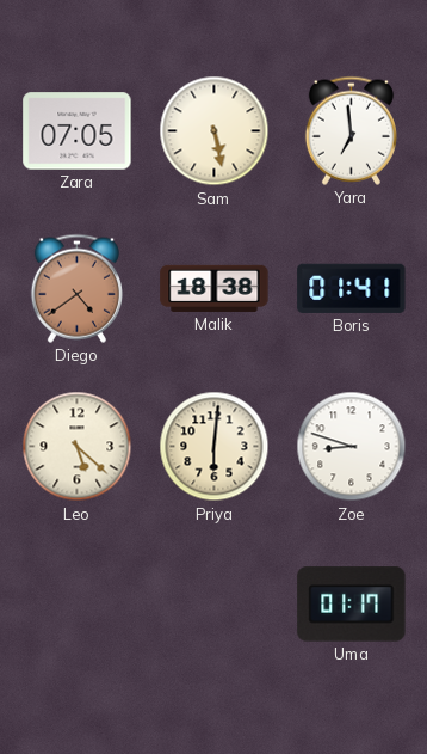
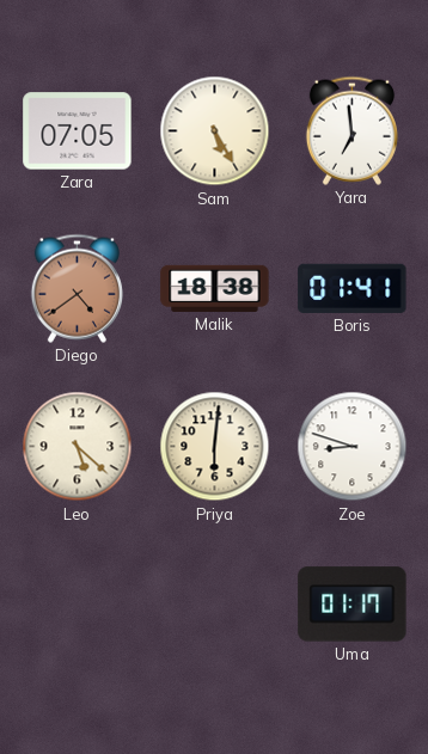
Sam: 5:28 -> 5:25
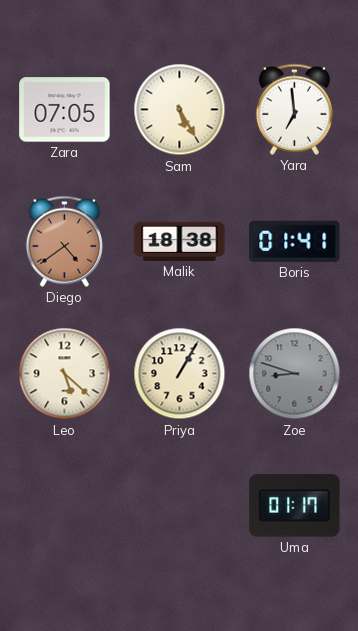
Priya: 6:01 -> 1:05
Zoe dial: white -> grey
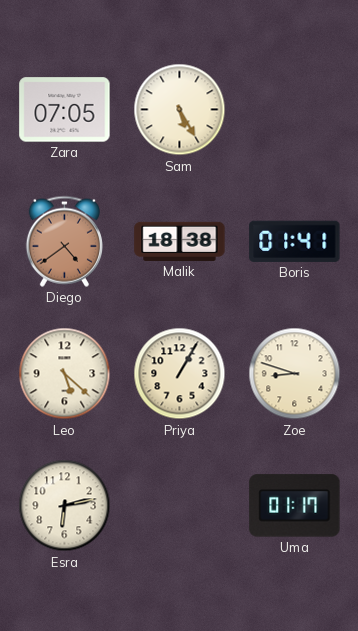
Yara: 6:59 -> none
Zoe dial: grey -> cream
Esra: none -> 6:13
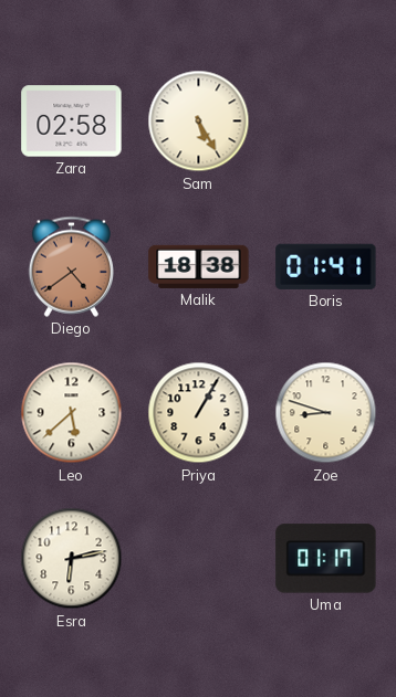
Zara: 07:05 -> 02:58
Leo: 5:22 -> 5:38
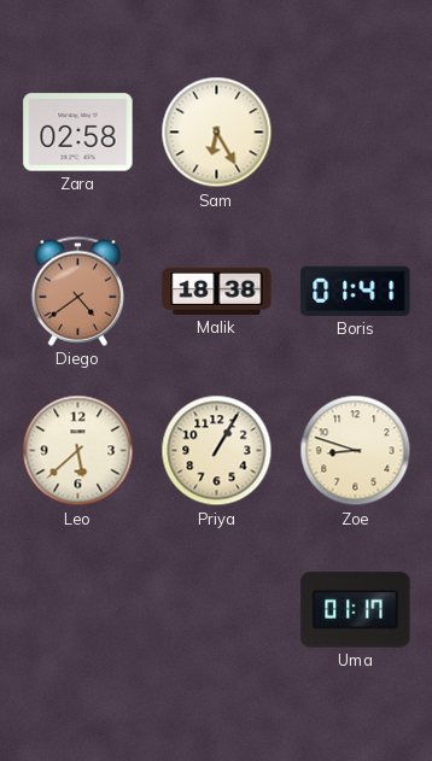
Sam: 5:25 -> 6:25
Esra: 6:13 -> none
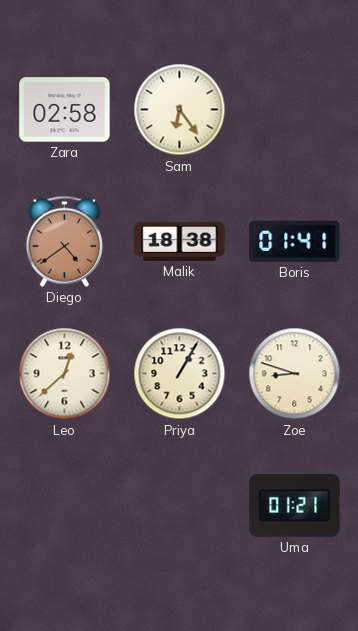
Sam: 6:25 -> 6:24
Leo: 5:38 -> 12:38
Uma: 01:17 -> 01:21
